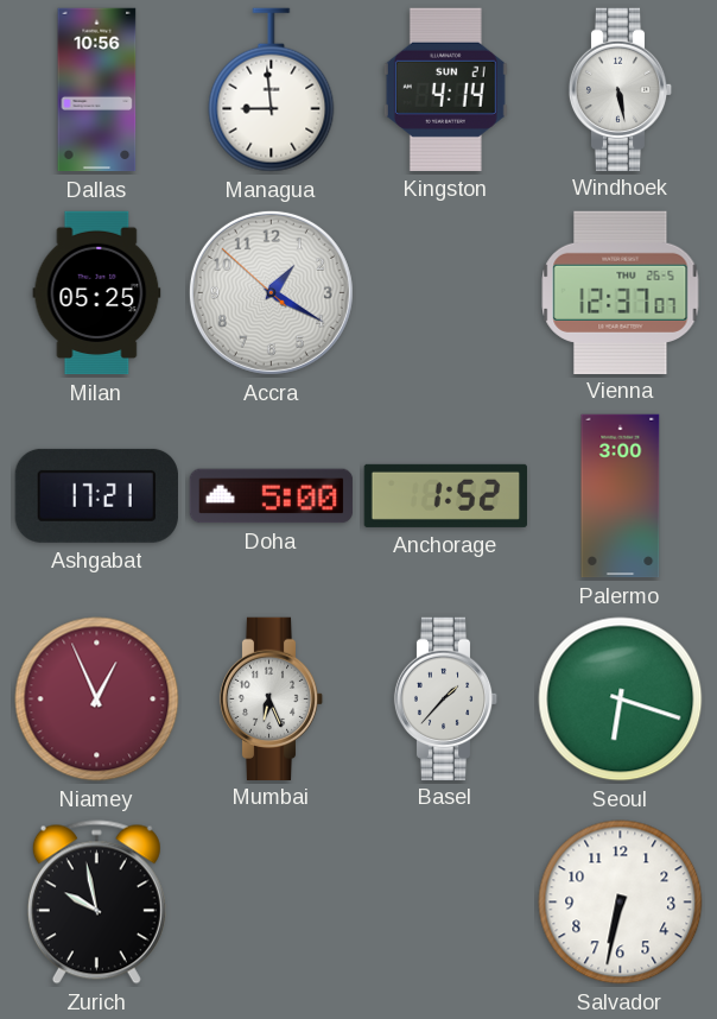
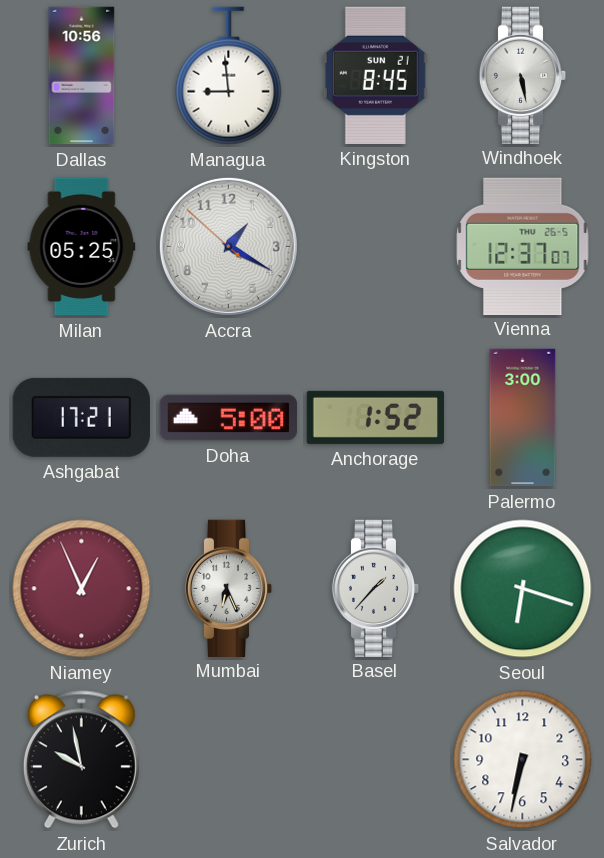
Kingston: 4:14 -> 8:45
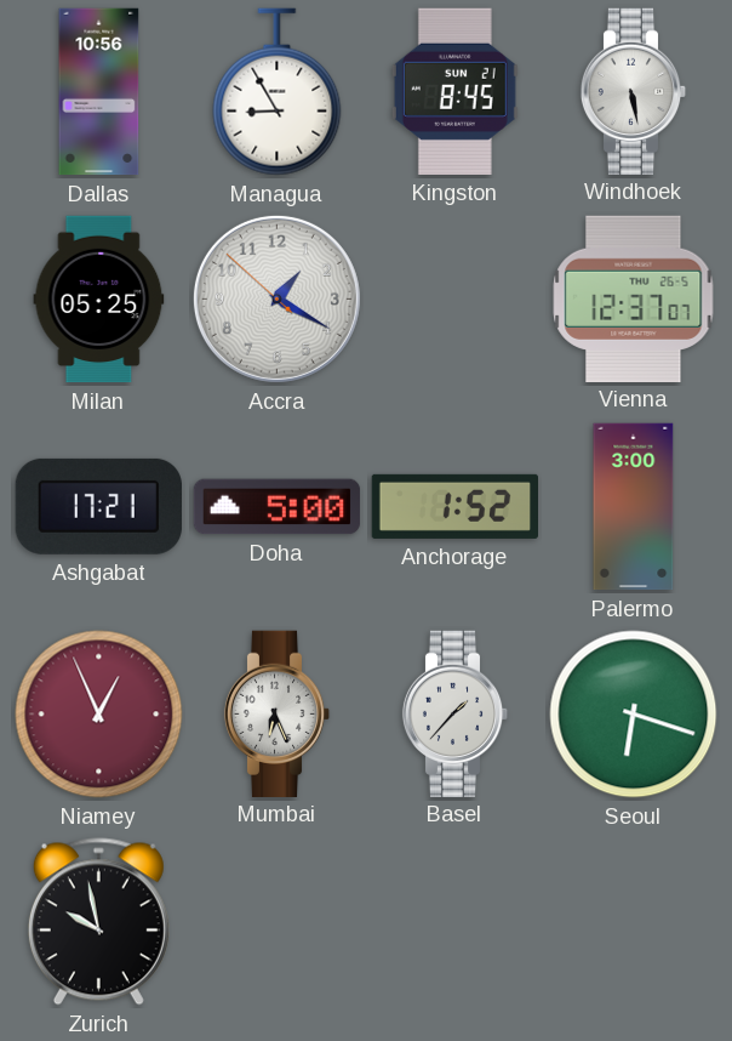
Managua: 8:59 -> 8:55
Salvador: 6:32 -> none
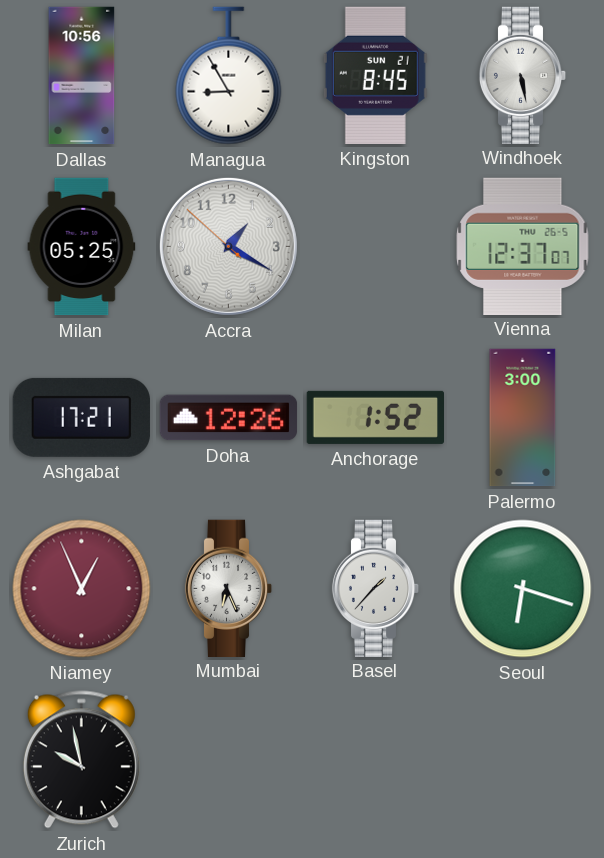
Doha: 5:00 -> 12:26
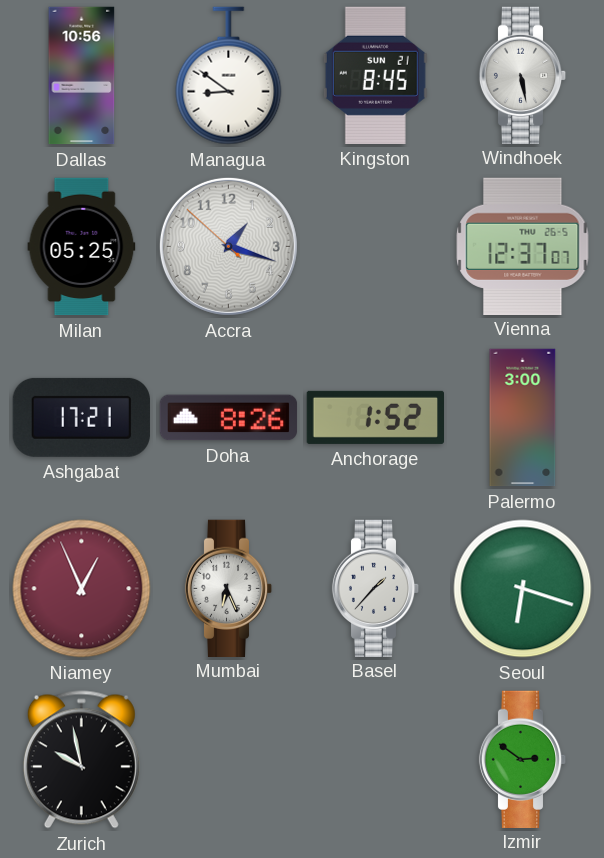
Managua: 8:55 -> 8:51
Accra: 1:19 -> 1:17
Doha: 12:26 -> 8:26
Izmir: none -> 2:51
